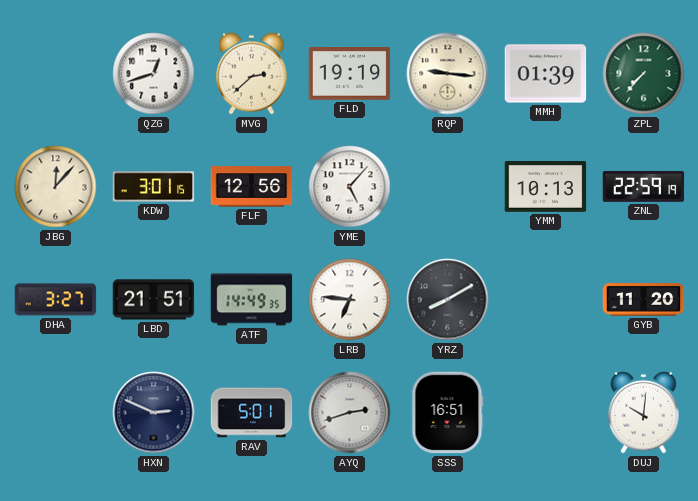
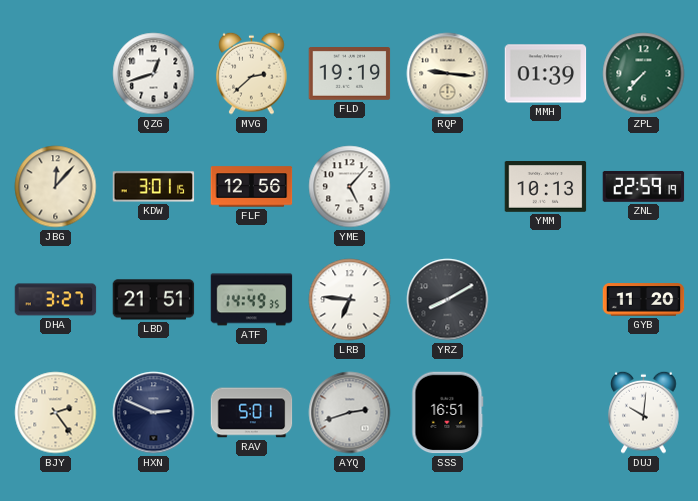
BJY: none -> 2:24
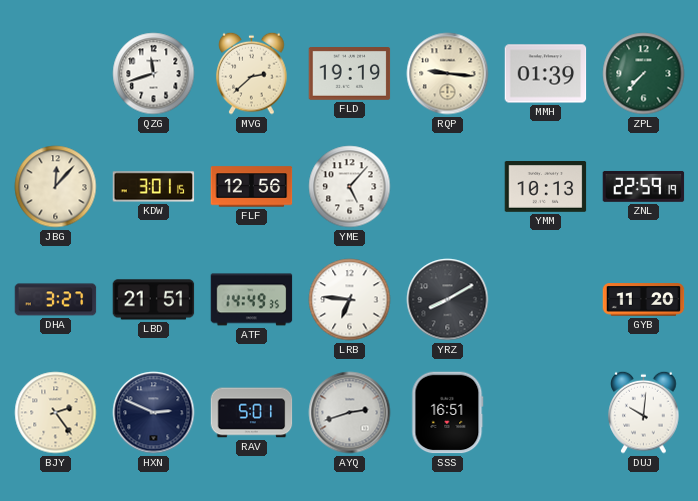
QZG: 12:42 -> 11:42
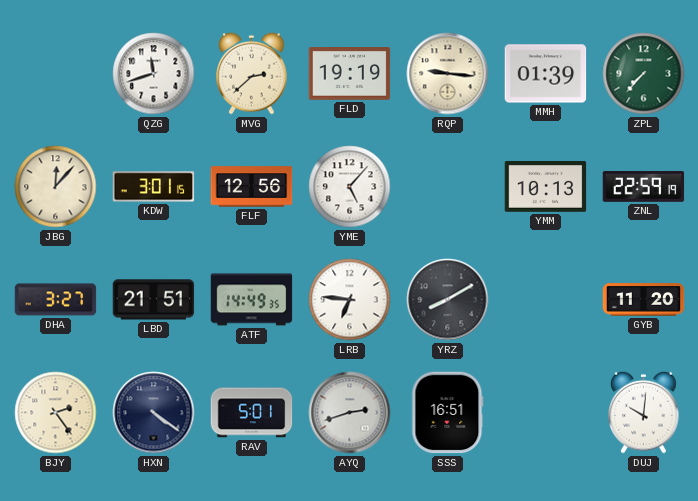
HXN: 2:49 -> 4:21
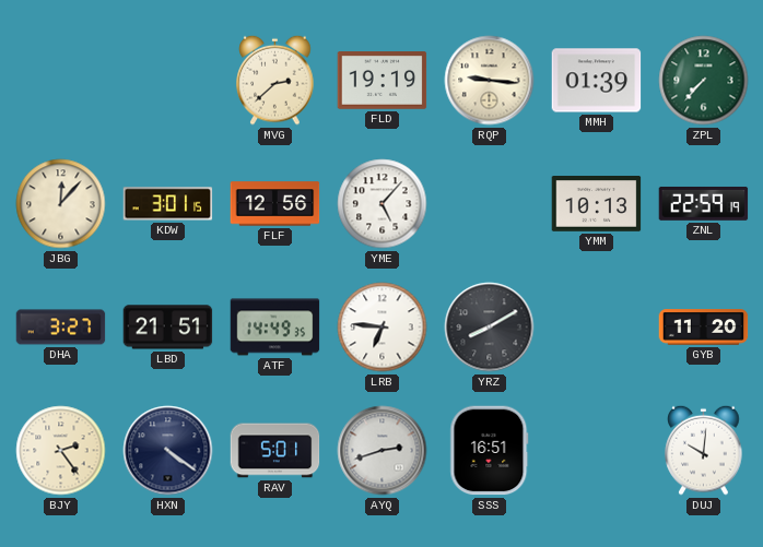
QZG: 11:42 -> none
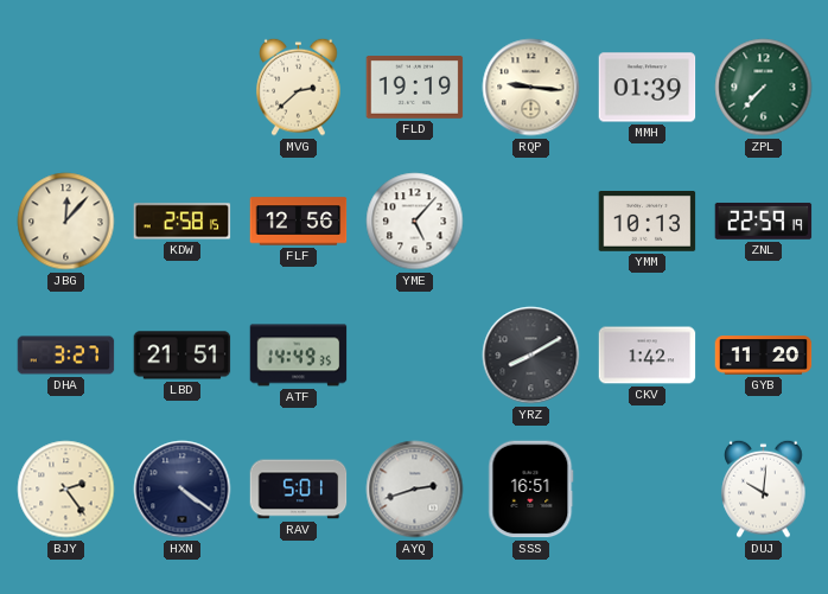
KDW: 3:01 -> 2:58
LRB: 6:46 -> none
CKV: none -> 1:42
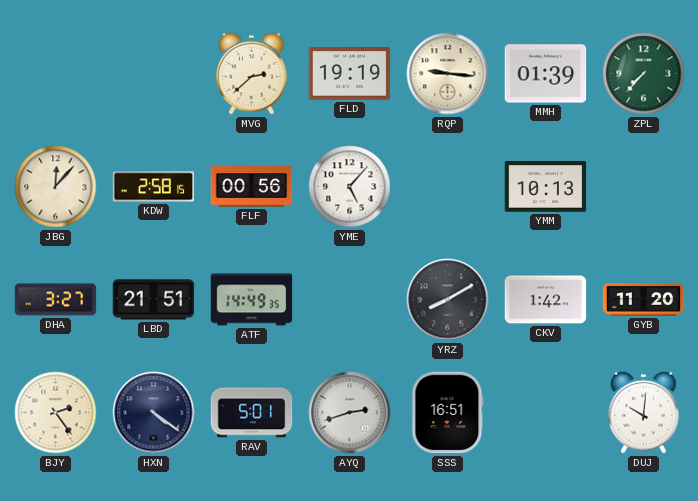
FLF: 12:56 -> 00:56
ZNL: 22:59 -> none
